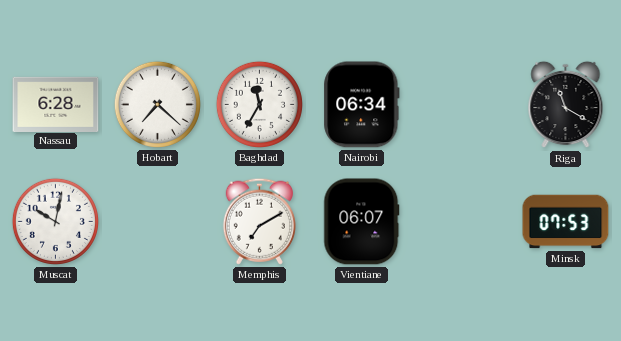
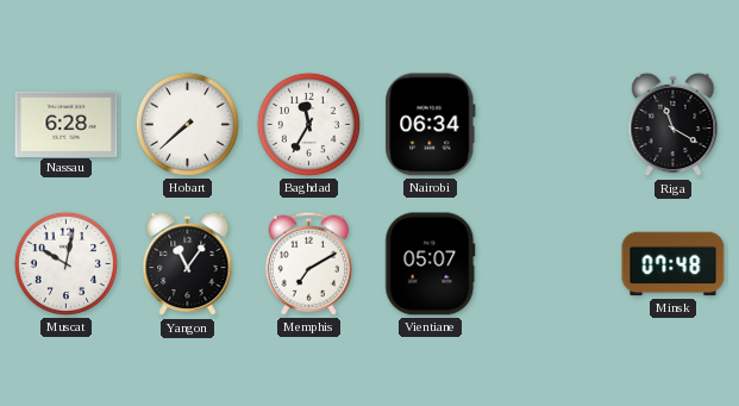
Hobart: 7:22 -> 7:38
Yangon: none -> 11:06
Vientiane: 06:07 -> 05:07
Minsk: 07:53 -> 07:48
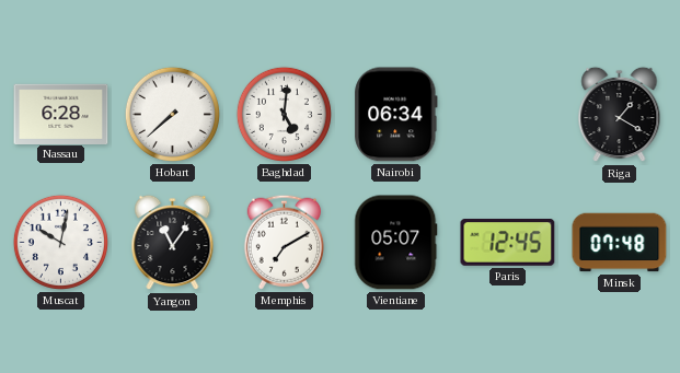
Baghdad: 11:35 -> 5:01
Riga: 11:20 -> 1:20
Paris: none -> 12:45
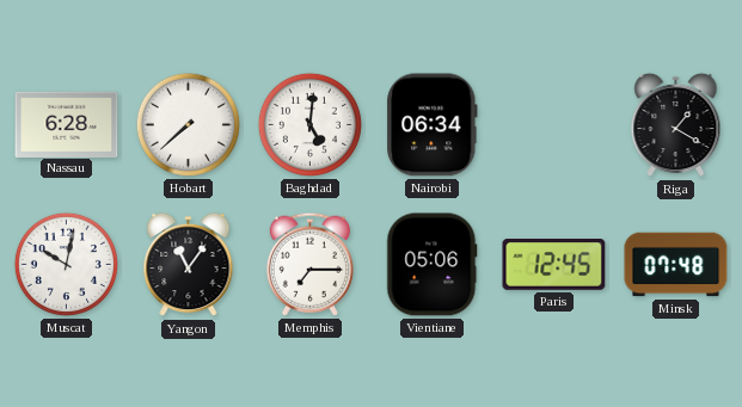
Memphis: 7:10 -> 7:15
Vientiane: 05:07 -> 05:06
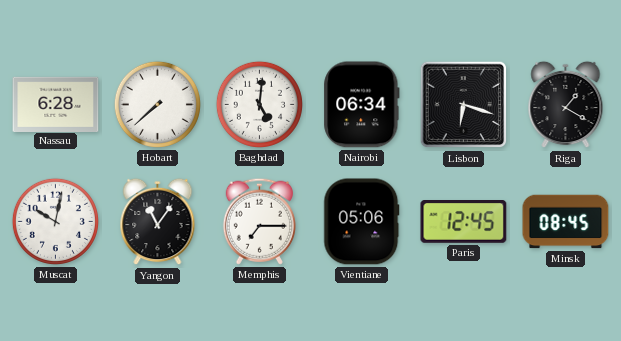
Lisbon: none -> 6:18
Minsk: 07:48 -> 08:45
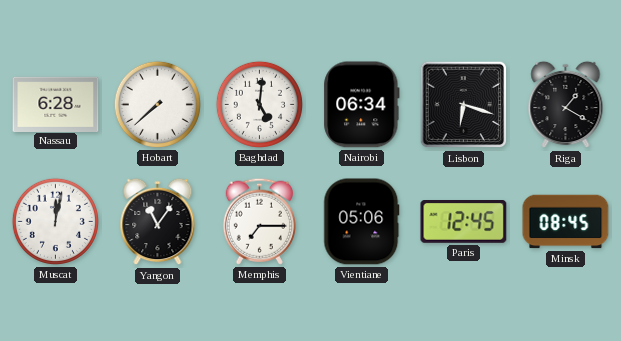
Muscat: 10:02 -> 12:02
